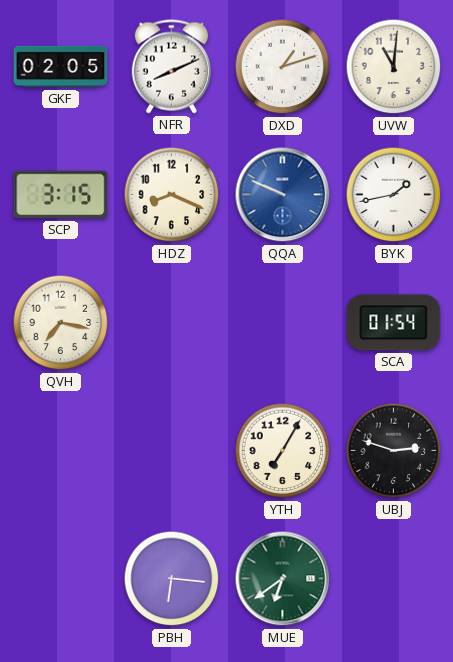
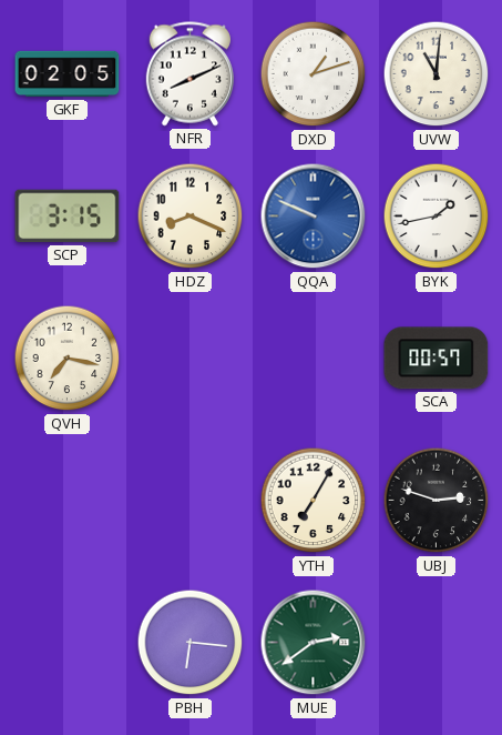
SCA: 01:54 -> 00:57
MUE: 6:39 -> 2:39
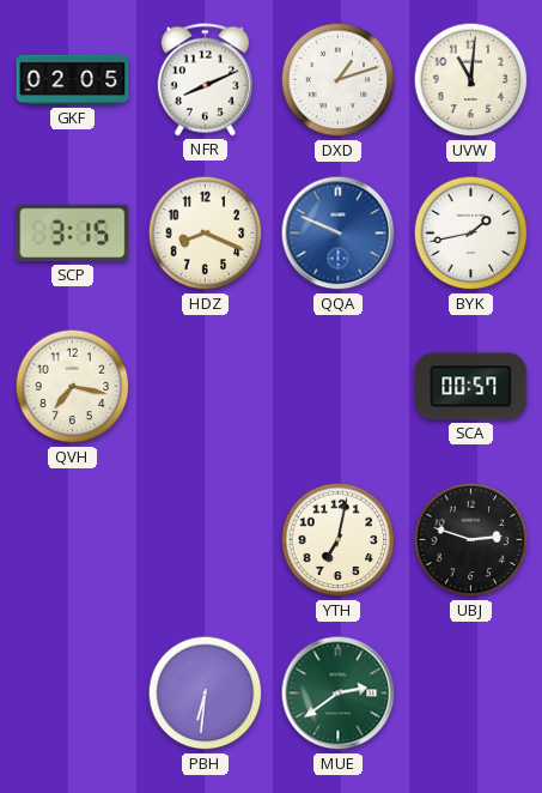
YTH: 7:05 -> 7:02
PBH: 6:16 -> 6:31
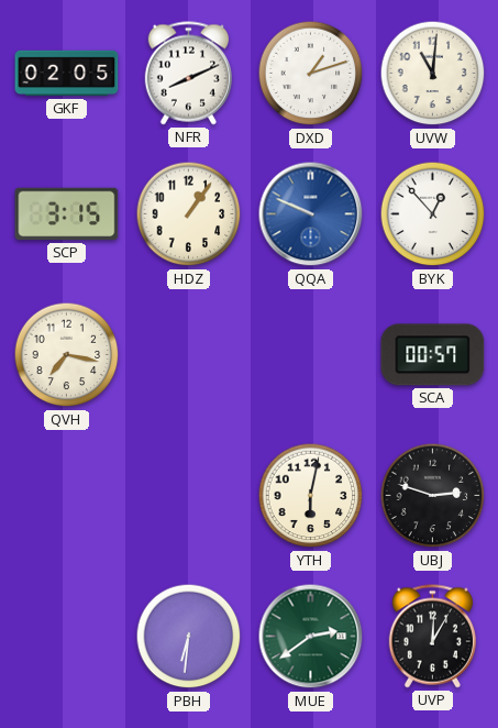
HDZ: 8:19 -> 1:06
BYK: 1:43 -> 12:53
YTH: 7:02 -> 6:02
UVP: none -> 12:05
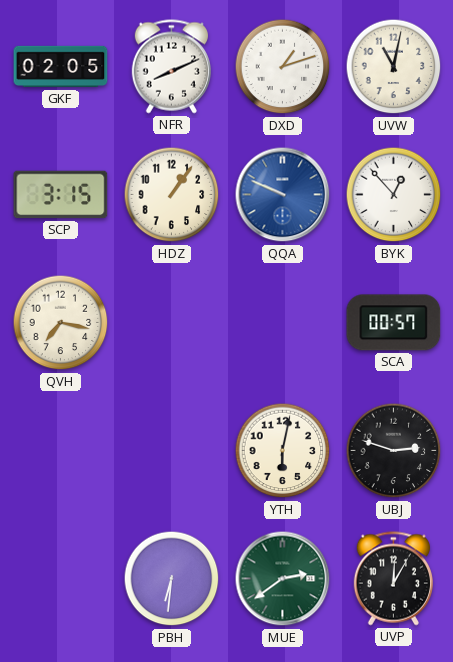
UVW: 11:01 -> 11:02
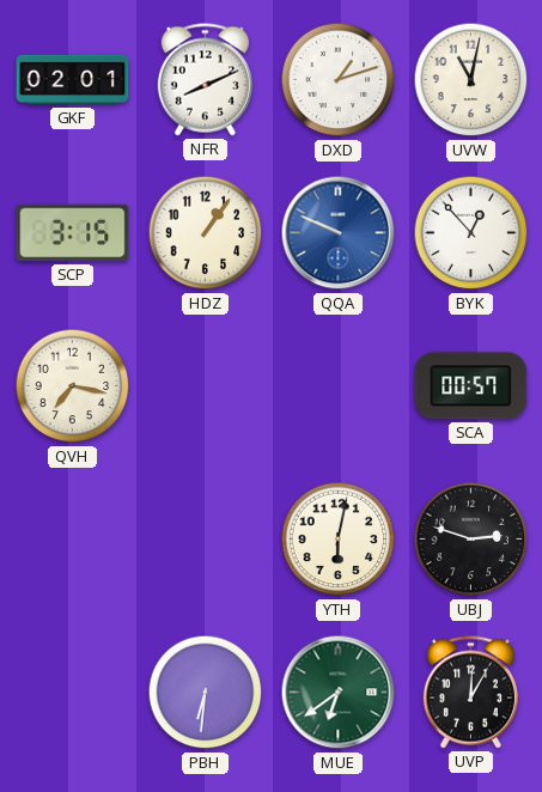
GKF: 02:05 -> 02:01
MUE: 2:39 -> 6:39
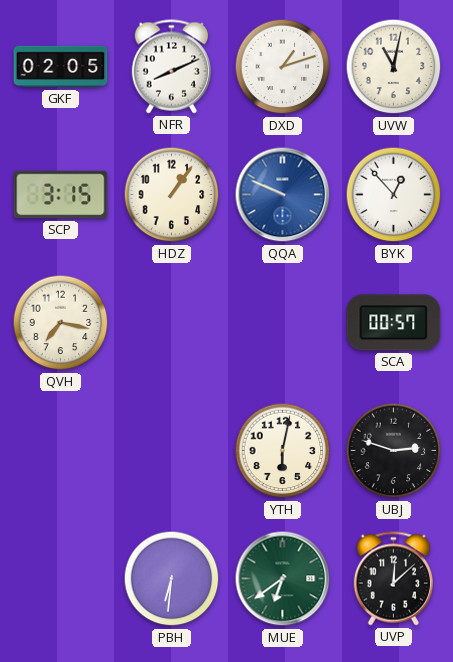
GKF: 02:01 -> 02:05
UVP: 12:05 -> 12:08
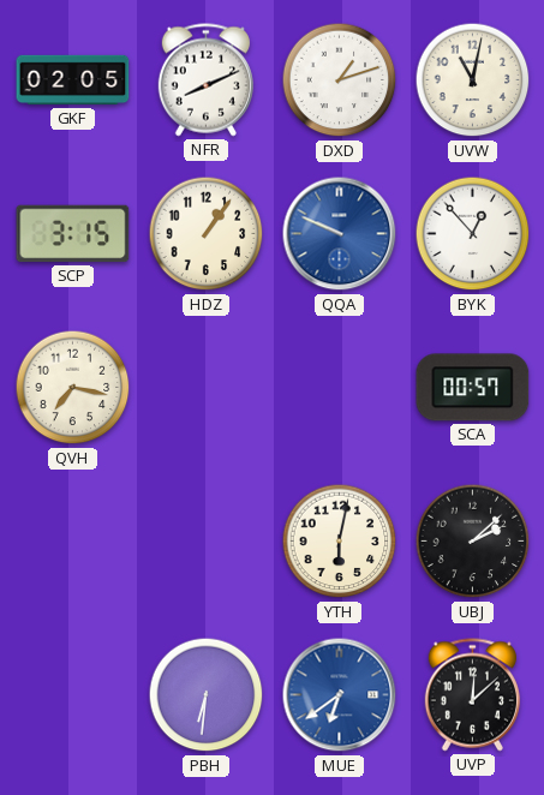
UBJ: 2:48 -> 2:08
MUE dial: green -> blue
